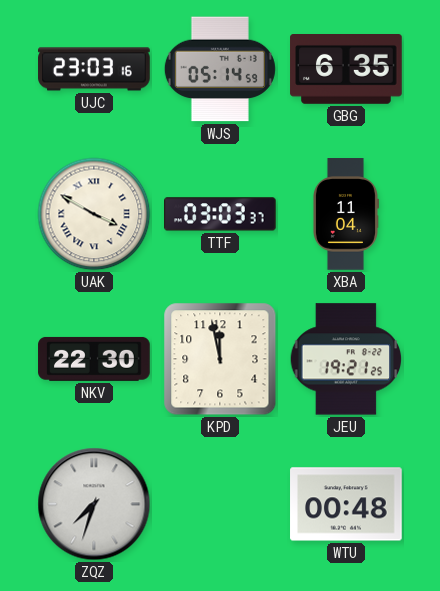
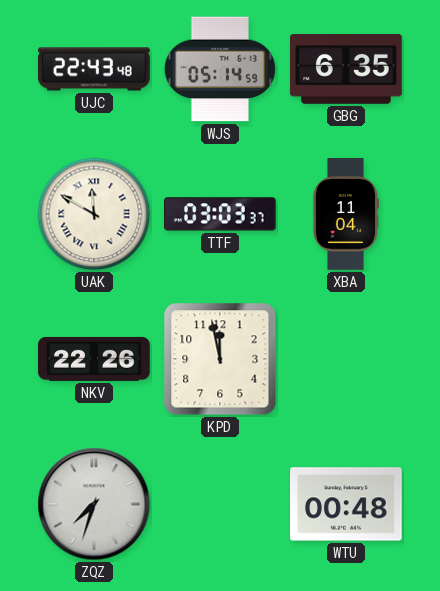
UJC: 23:03 -> 22:43
UAK: 3:50 -> 11:50
NKV: 22:30 -> 22:26
JEU: 19:21 -> none
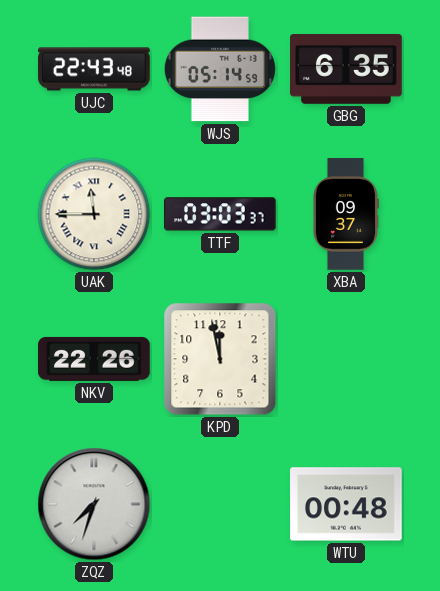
UAK: 11:50 -> 11:45
XBA: 11:04 -> 09:37
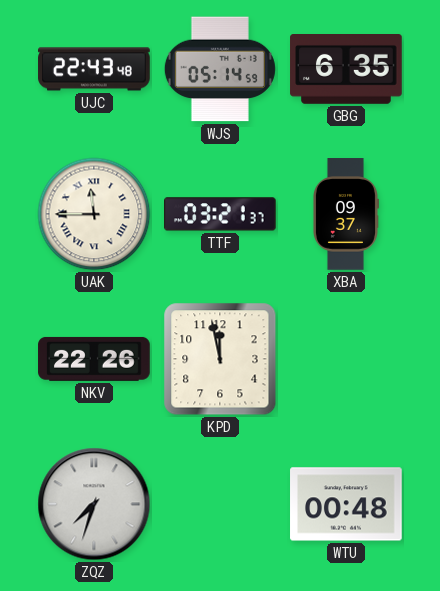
TTF: 03:03 -> 03:21
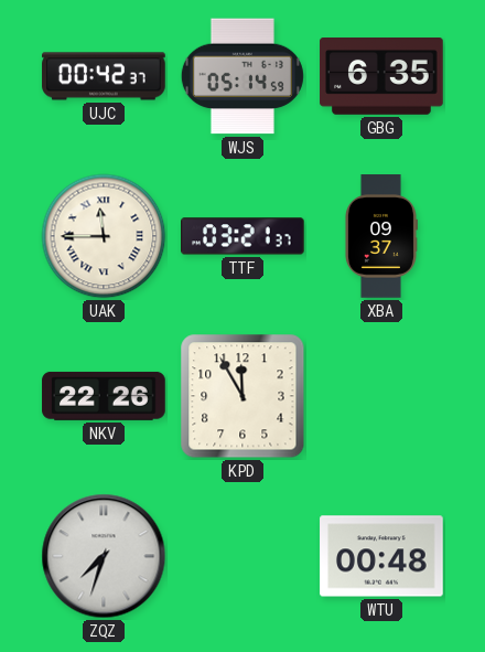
UJC: 22:43 -> 00:42
KPD: 11:58 -> 11:55
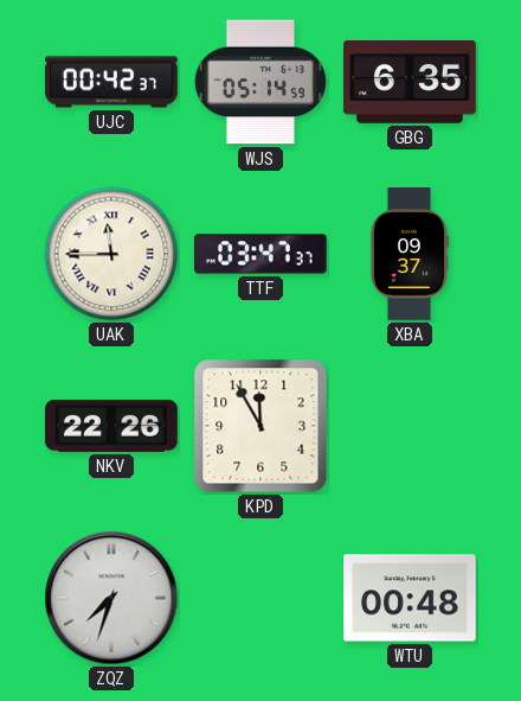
TTF: 03:21 -> 03:47
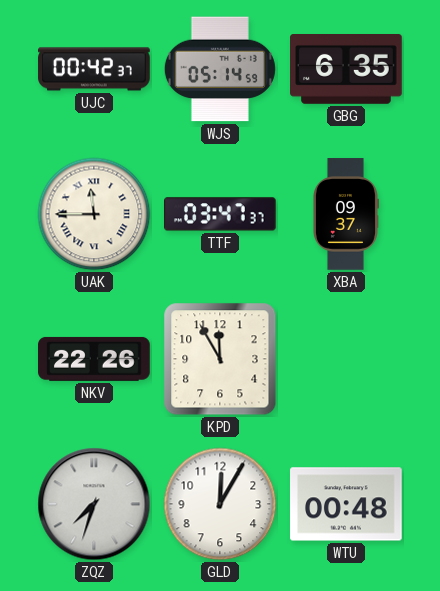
GLD: none -> 12:05
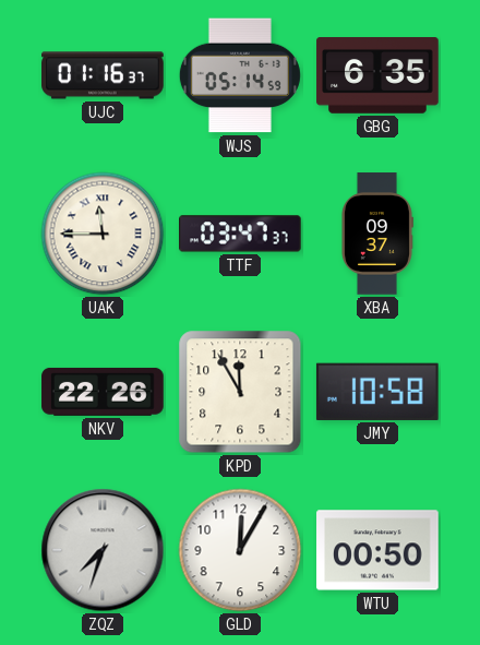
UJC: 00:42 -> 01:16
JMY: none -> 10:58
WTU: 00:48 -> 00:50
